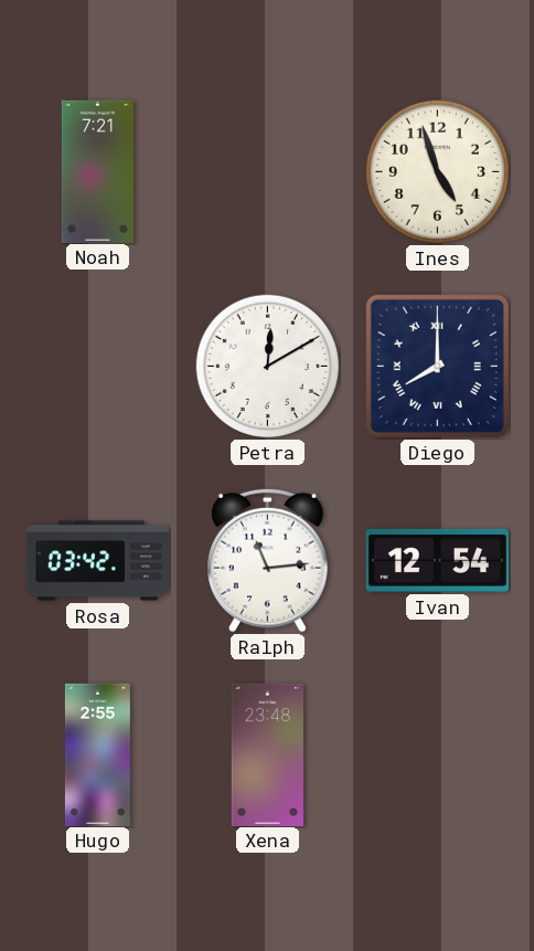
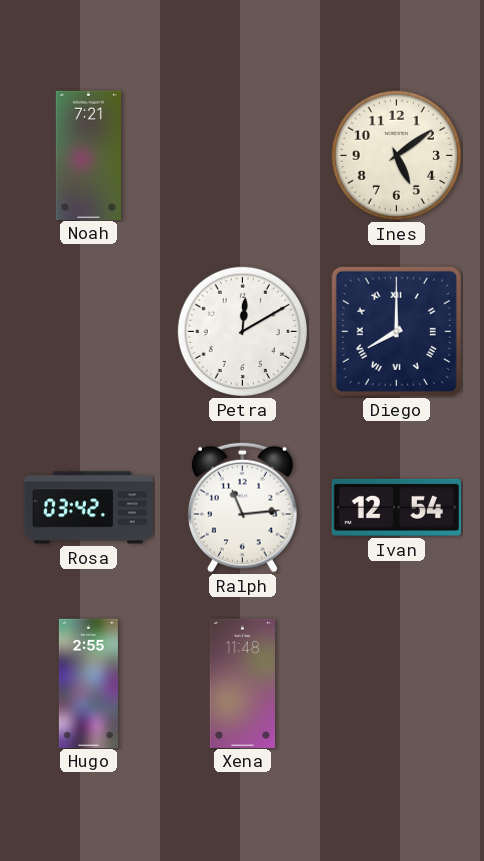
Ines: 4:57 -> 5:09
Xena: 23:48 -> 11:48
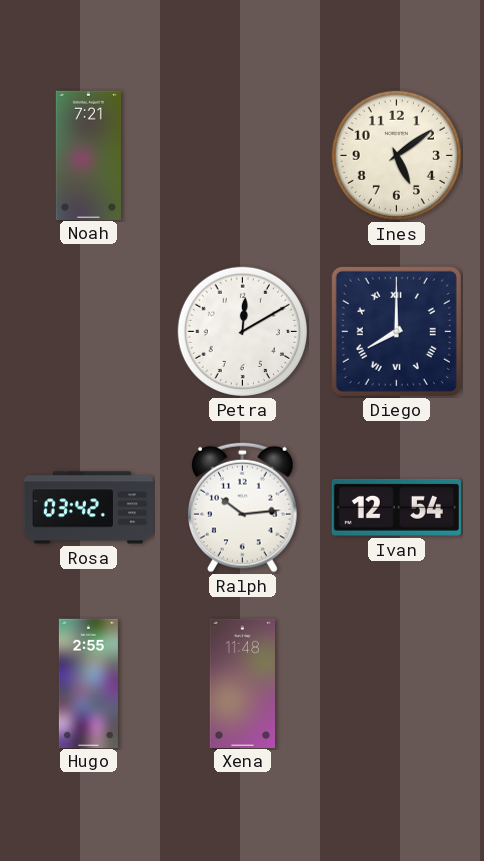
Ralph: 11:14 -> 10:14
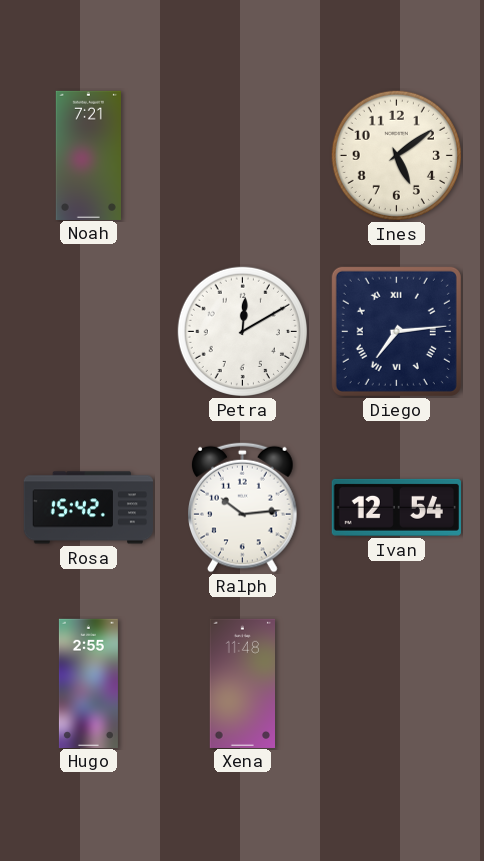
Diego: 8:00 -> 7:14
Rosa: 03:42 -> 15:42
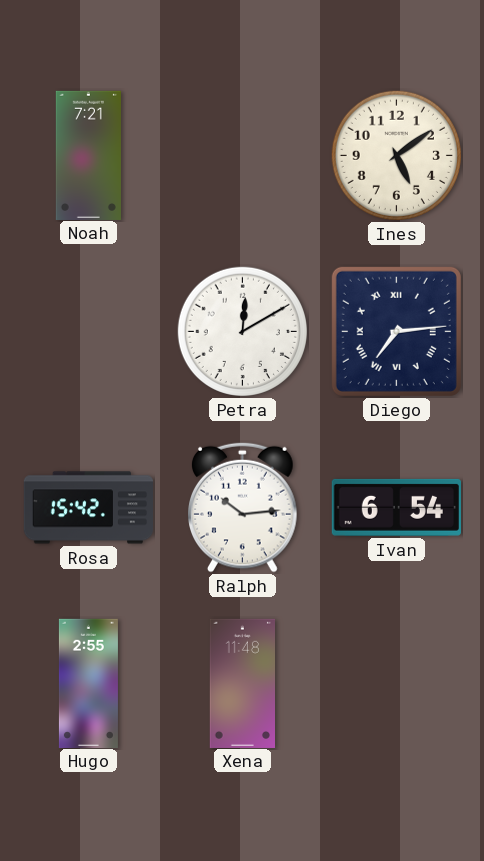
Ivan: 12:54 -> 6:54
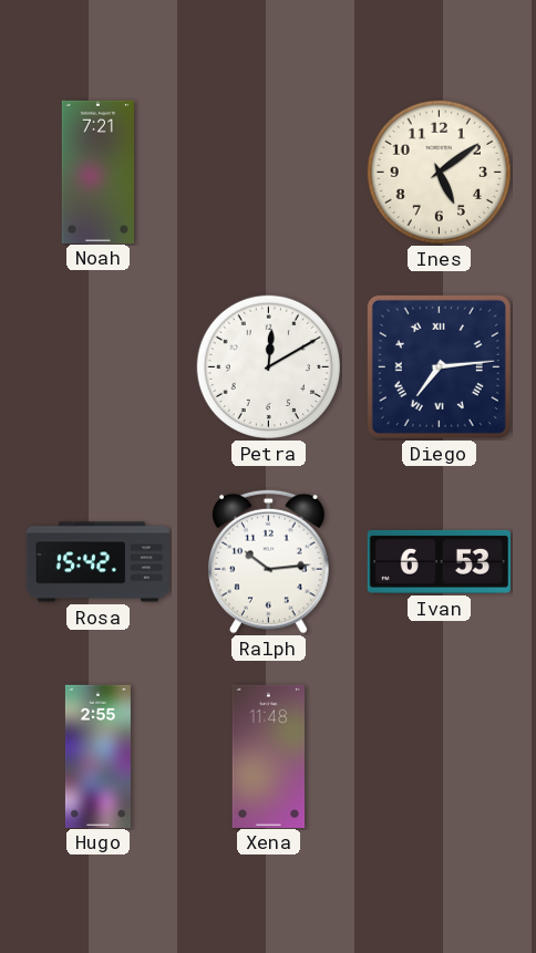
Ivan: 6:54 -> 6:53
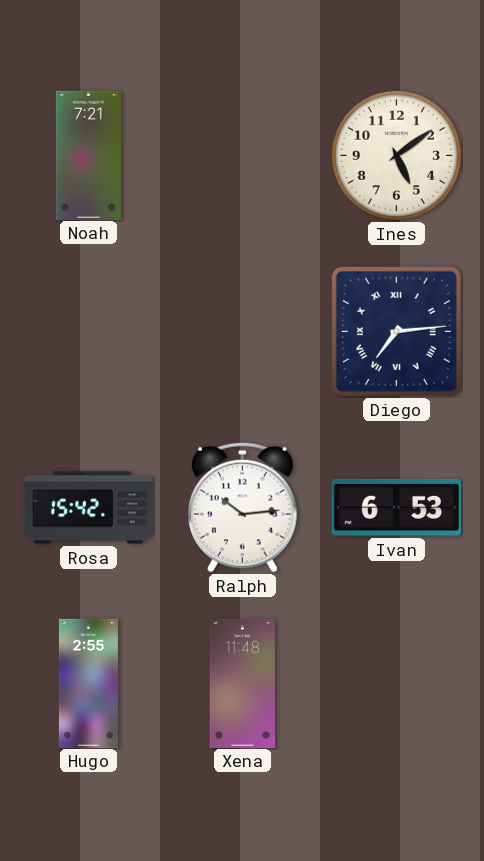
Petra: 12:10 -> none
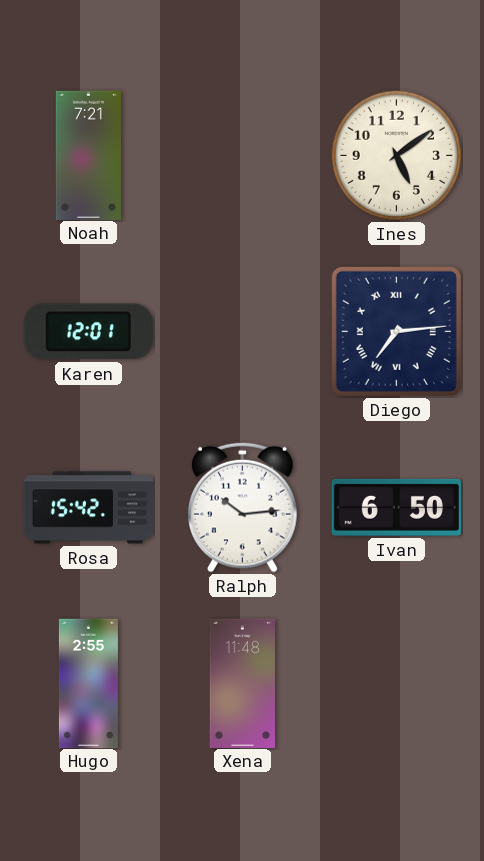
Karen: none -> 12:01
Ivan: 6:53 -> 6:50
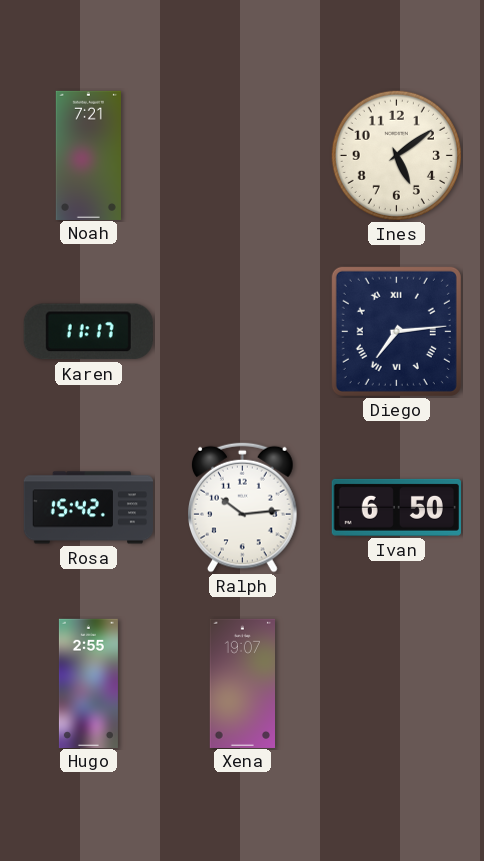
Karen: 12:01 -> 11:17
Xena: 11:48 -> 19:07
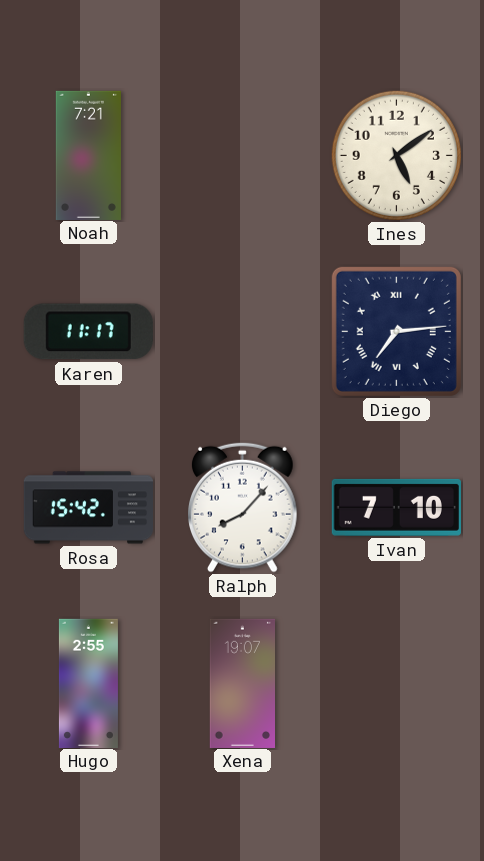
Ralph: 10:14 -> 8:07
Ivan: 6:50 -> 7:10
